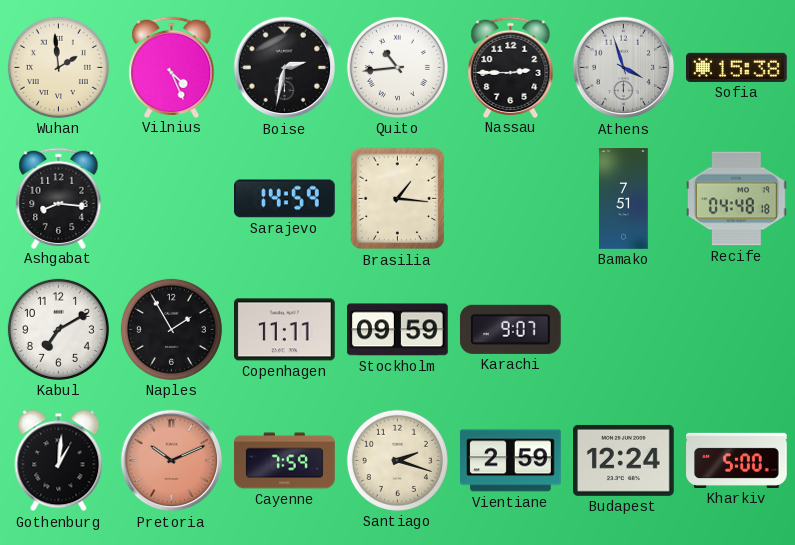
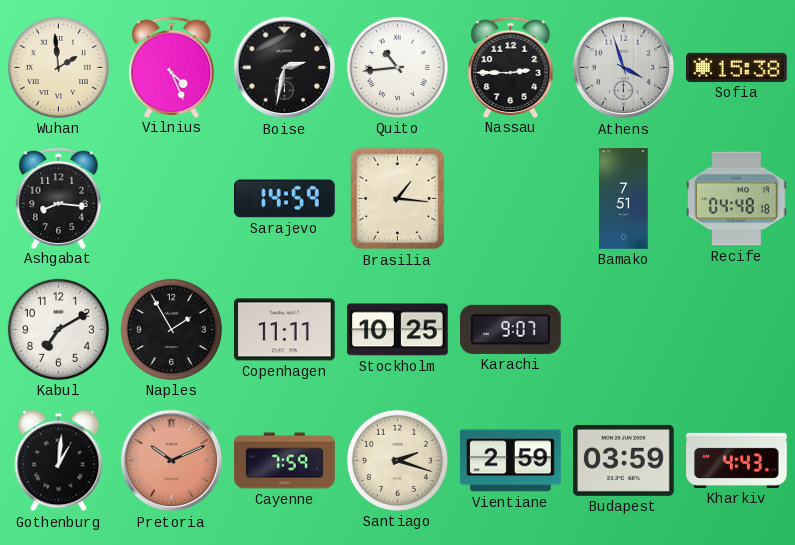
Stockholm: 09:59 -> 10:25
Budapest: 12:24 -> 03:59
Kharkiv: 5:00 -> 4:43
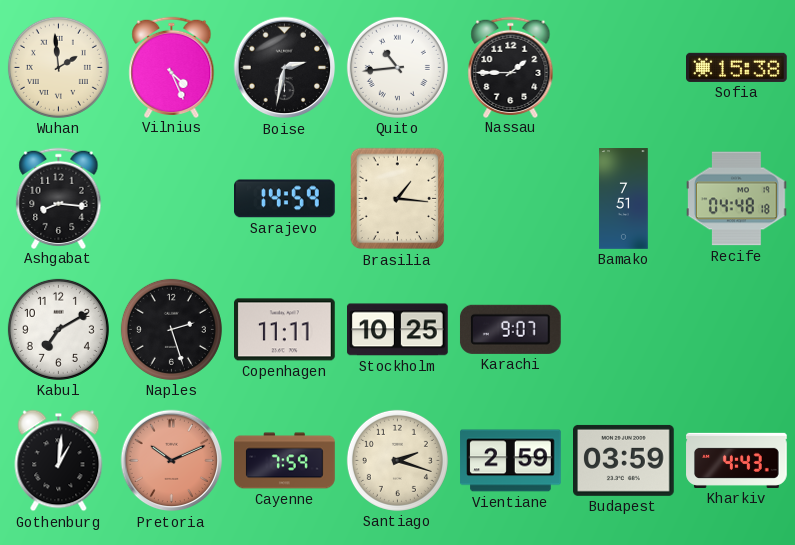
Nassau: 2:45 -> 1:45
Athens: 3:57 -> none
Naples: 1:55 -> 2:27
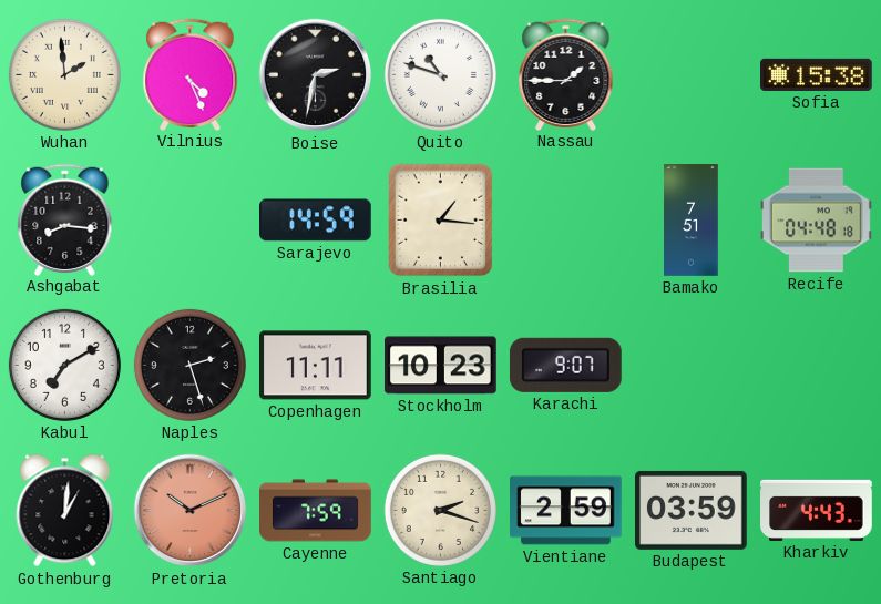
Quito: 10:44 -> 10:48
Stockholm: 10:25 -> 10:23
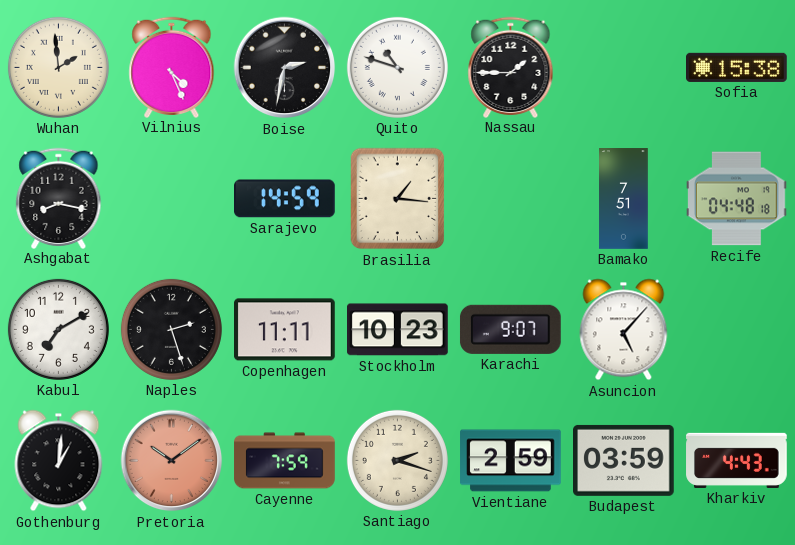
Ashgabat: 8:16 -> 8:17
Asuncion: none -> 5:07
Pretoria: 10:11 -> 10:09
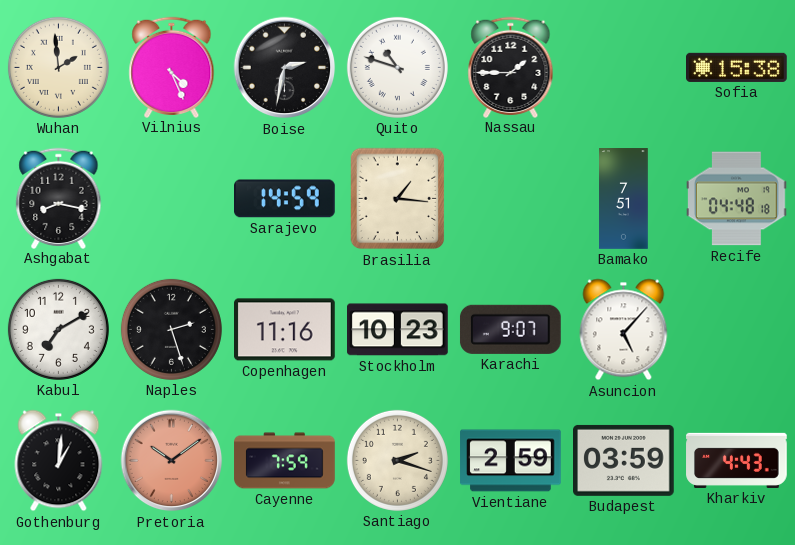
Copenhagen: 11:11 -> 11:16
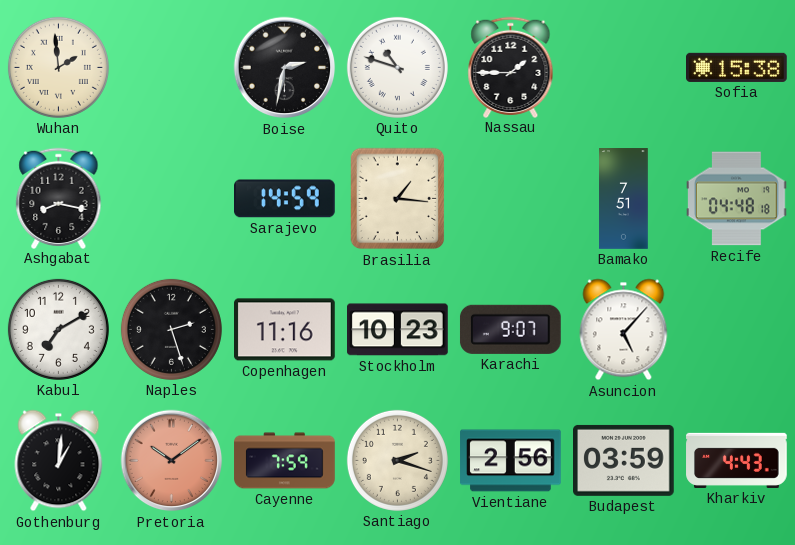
Vilnius: 4:26 -> none
Vientiane: 2:59 -> 2:56
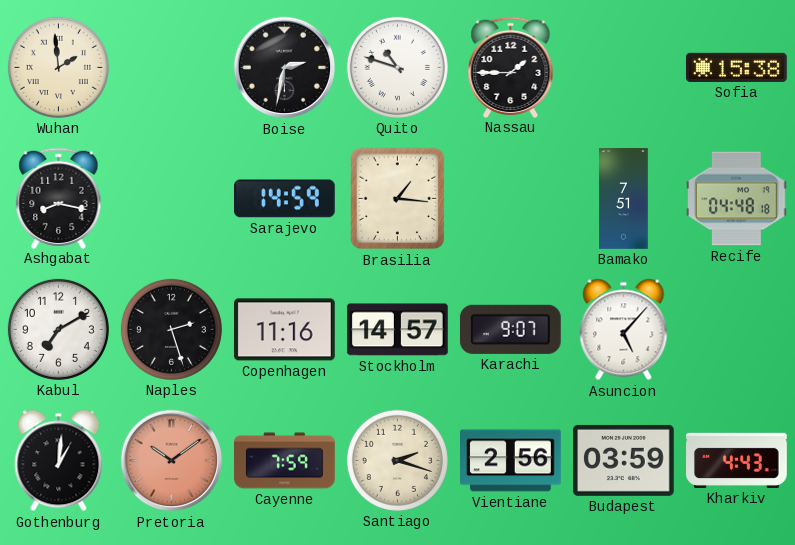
Stockholm: 10:23 -> 14:57
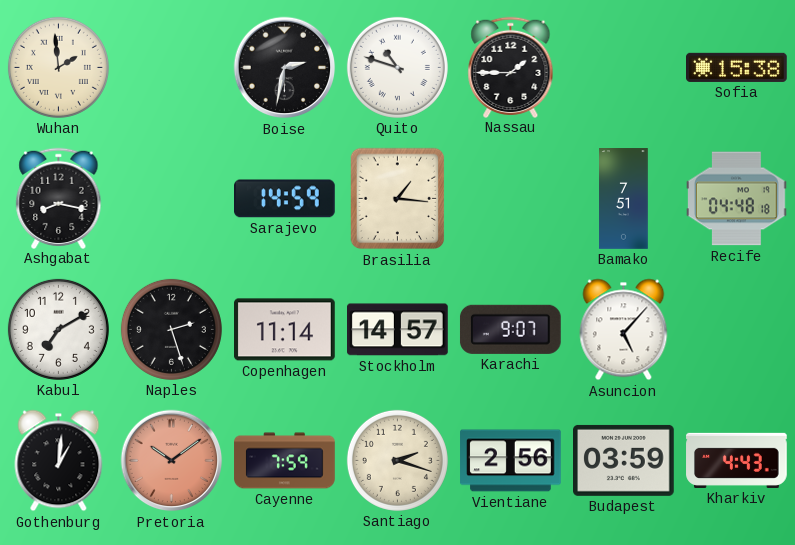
Copenhagen: 11:16 -> 11:14
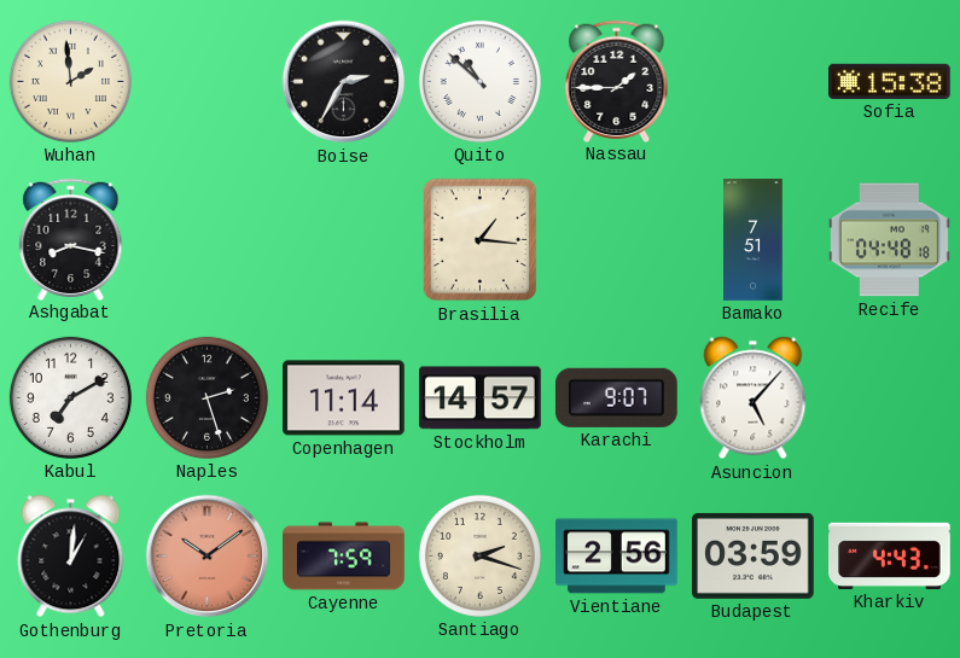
Boise: 2:32 -> 2:35
Quito: 10:48 -> 10:52
Sarajevo: 14:59 -> none
